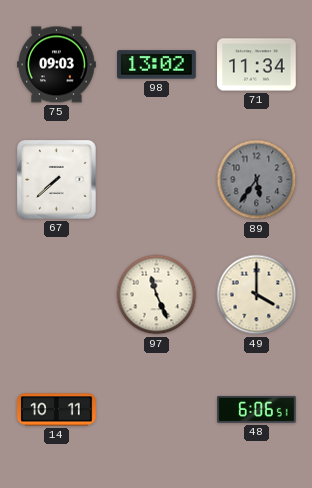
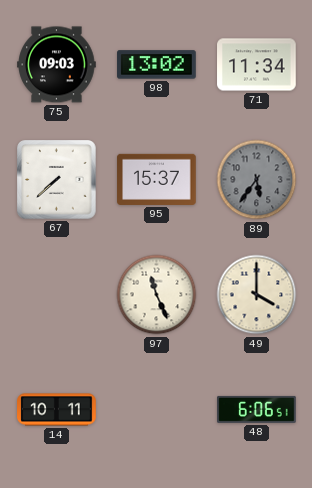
95: none -> 15:37
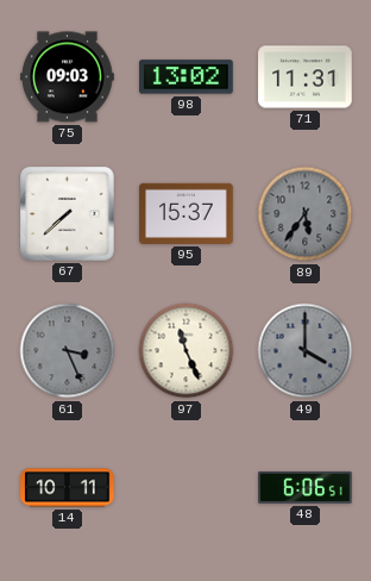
71: 11:34 -> 11:31
61: none -> 3:26
49 dial: cream -> grey
